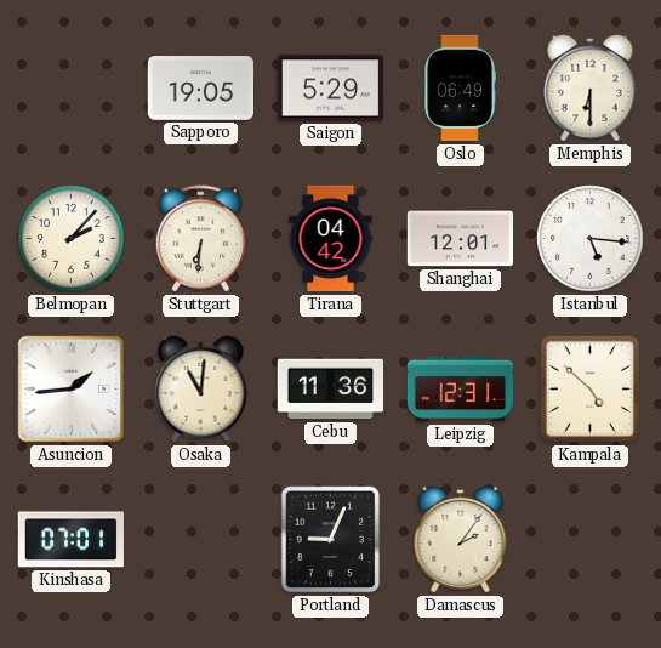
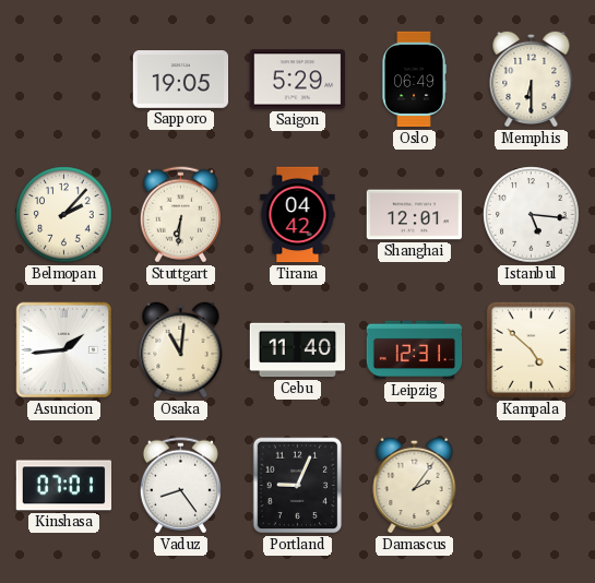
Cebu: 11:36 -> 11:40
Vaduz: none -> 8:24
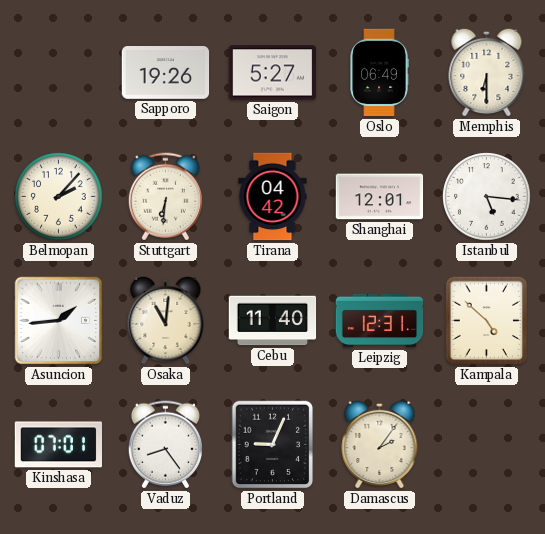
Sapporo: 19:05 -> 19:26
Saigon: 5:29 -> 5:27
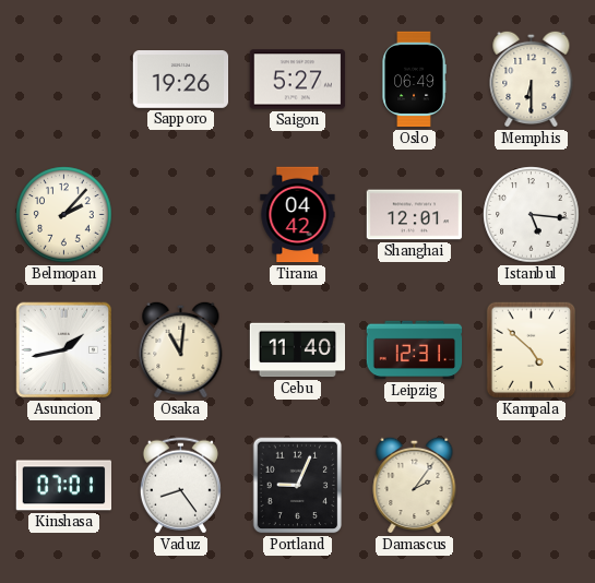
Stuttgart: 6:31 -> none
Asuncion: 1:44 -> 1:43
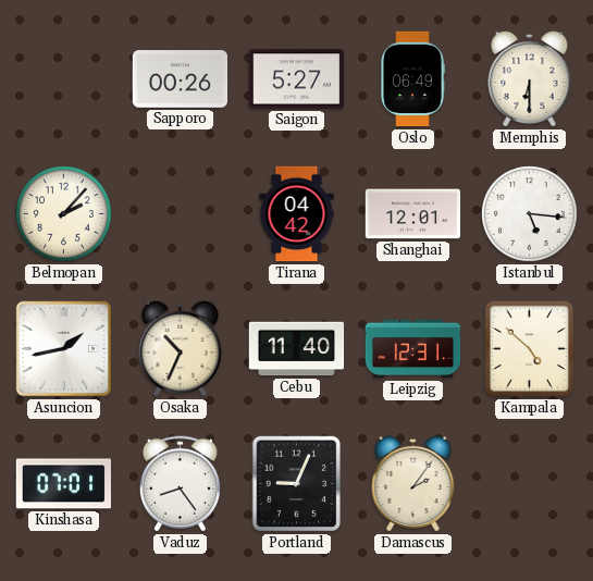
Sapporo: 19:26 -> 00:26
Osaka: 11:01 -> 10:34
